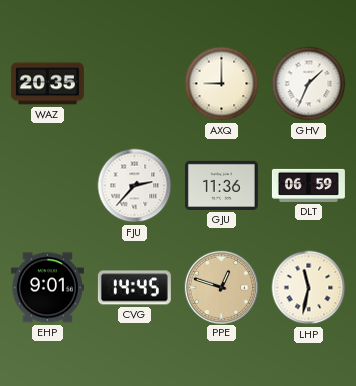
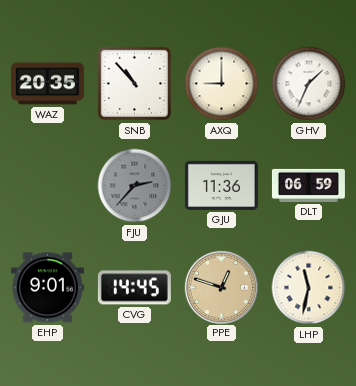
SNB: none -> 10:53
FJU dial: white -> grey
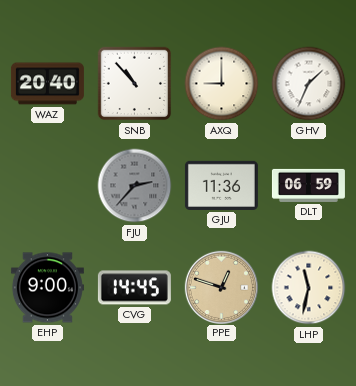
WAZ: 20:35 -> 20:40
EHP: 9:01 -> 9:00
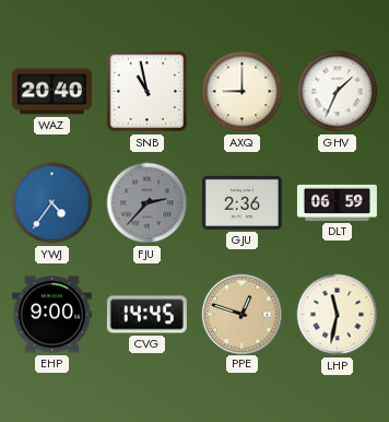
SNB: 10:53 -> 10:58
YWJ: none -> 4:36
GJU: 11:36 -> 2:36
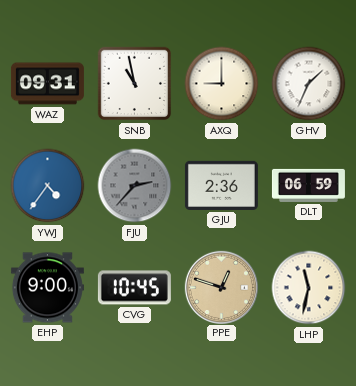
WAZ: 20:40 -> 09:31
CVG: 14:45 -> 10:45
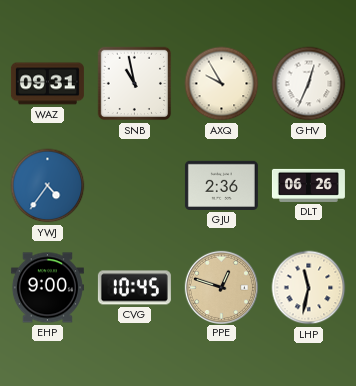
AXQ: 9:00 -> 9:55
GHV: 1:34 -> 12:34
FJU: 2:37 -> none
DLT: 06:59 -> 06:26
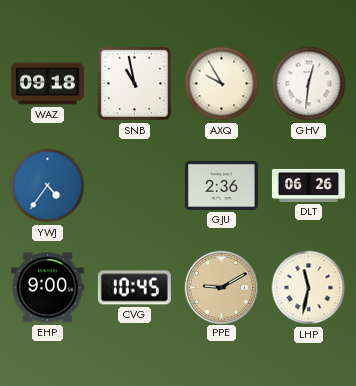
WAZ: 09:31 -> 09:18
GHV: 12:34 -> 12:31
PPE: 12:48 -> 9:10
